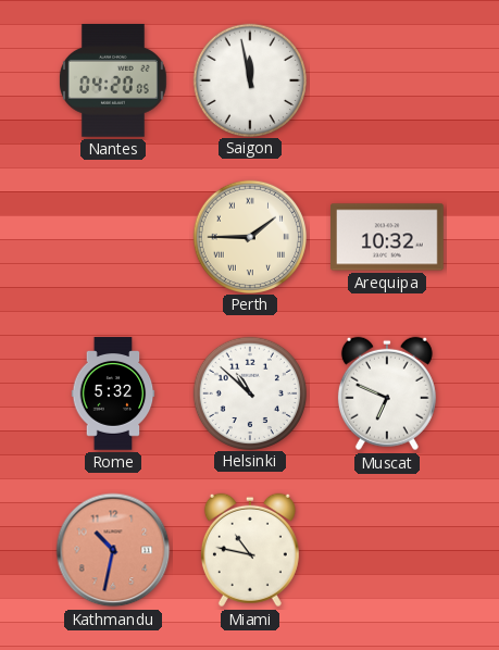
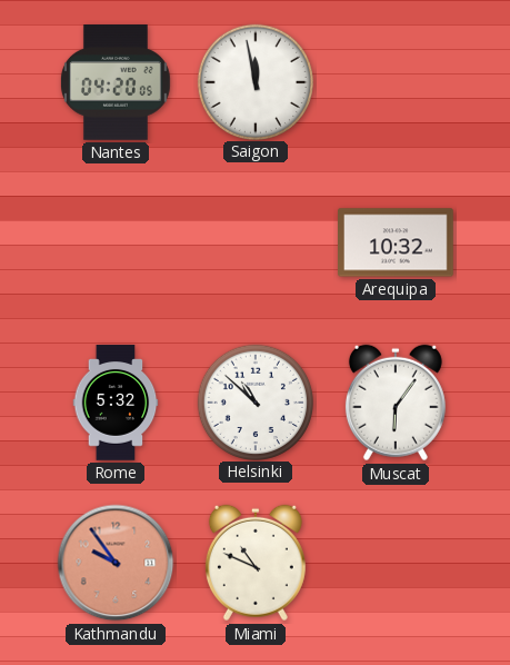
Perth: 1:45 -> none
Muscat: 6:49 -> 6:06
Kathmandu: 10:32 -> 9:54
Miami: 10:47 -> 10:49
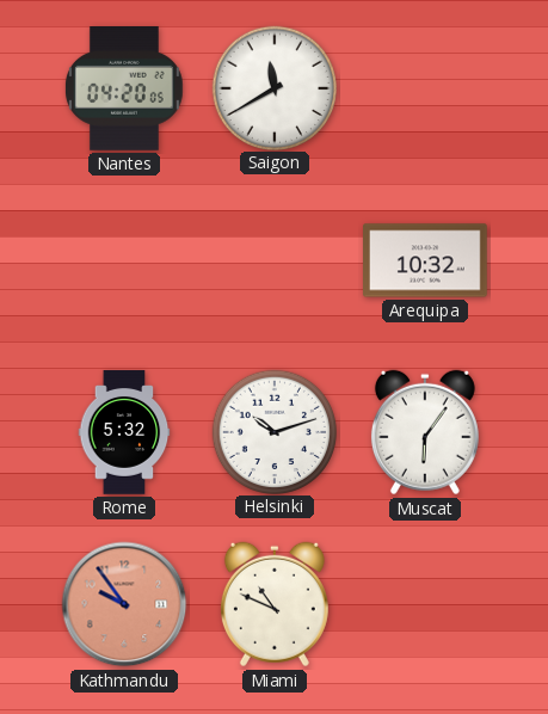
Saigon: 11:58 -> 11:40
Helsinki: 10:52 -> 10:12
